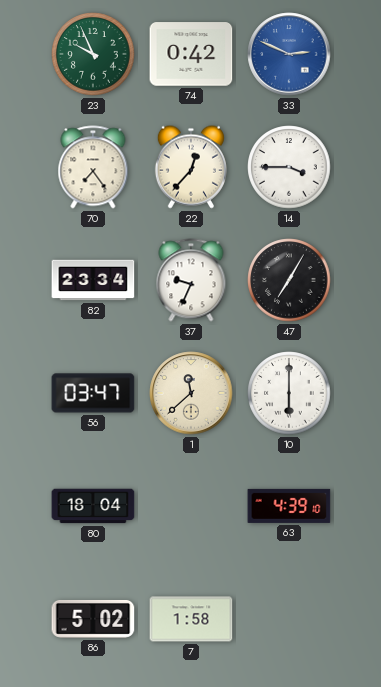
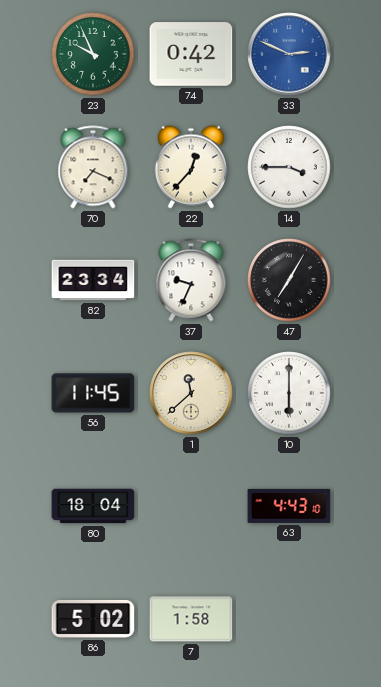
70: 7:24 -> 7:19
56: 03:47 -> 11:45
63: 4:39 -> 4:43
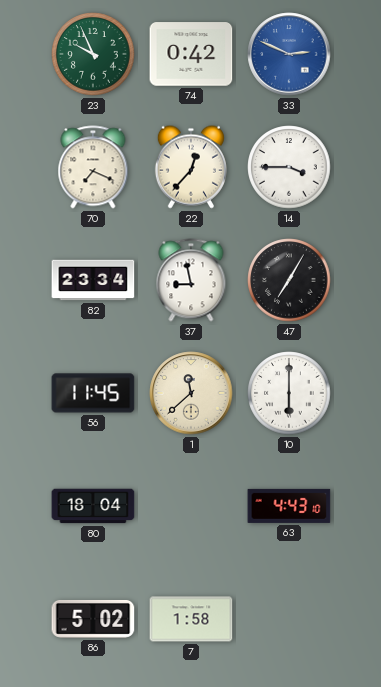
37: 9:34 -> 8:58
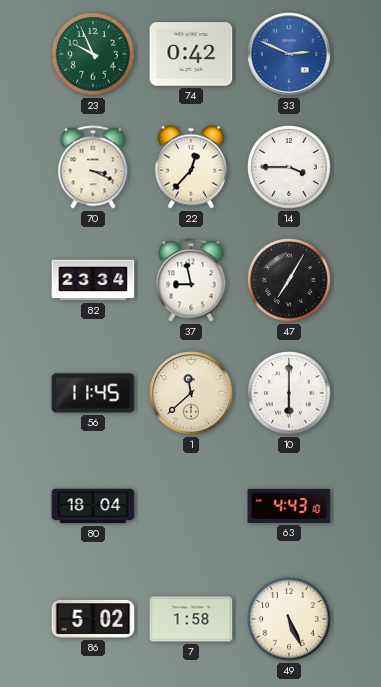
70: 7:19 -> 3:19
49: none -> 5:26
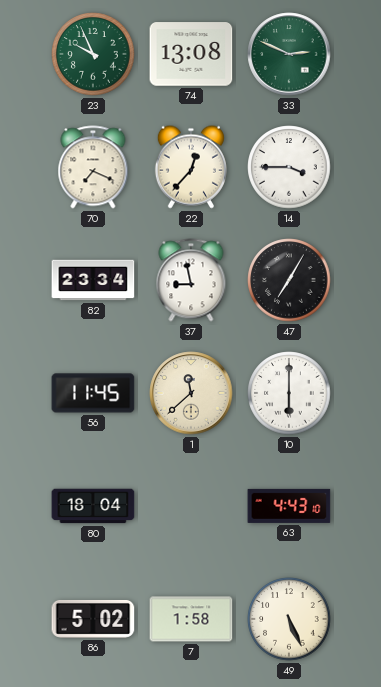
74: 0:42 -> 13:08
33 dial: blue -> green
70: 3:19 -> 7:19
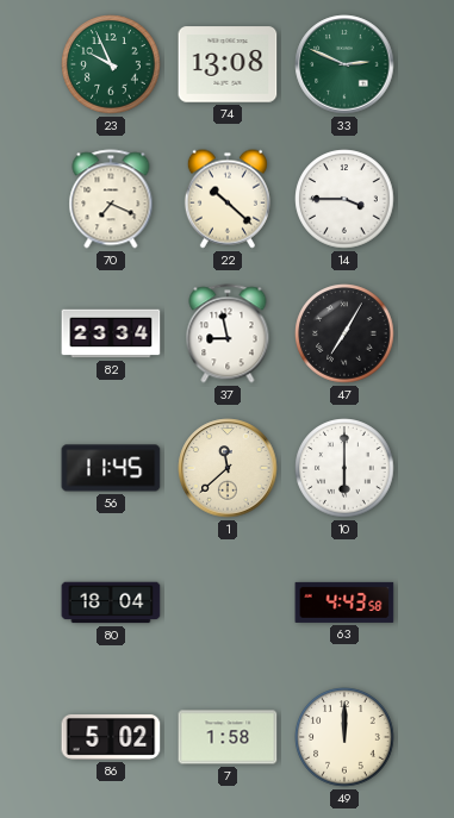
22: 12:37 -> 10:22
63: 4:43:10 -> 4:43:58
49: 5:26 -> 12:00
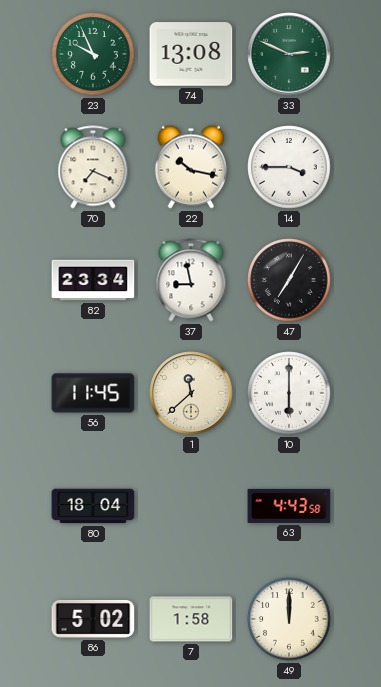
22: 10:22 -> 10:17
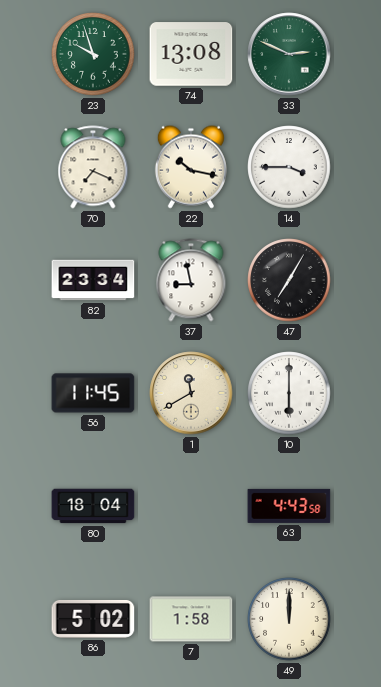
23: 9:56 -> 9:57
1: 11:38 -> 11:40
